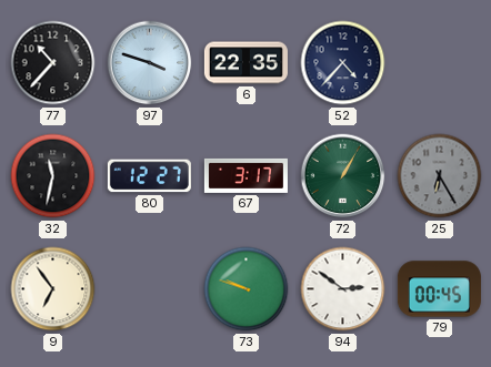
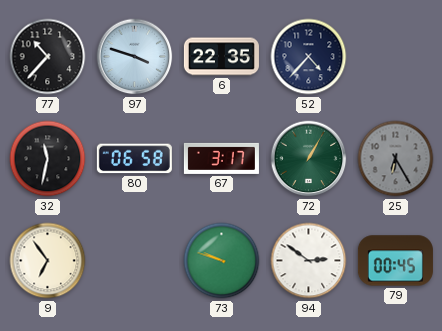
80: 12:27 -> 06:58
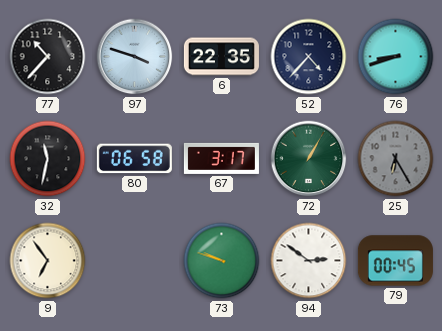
76: none -> 8:42
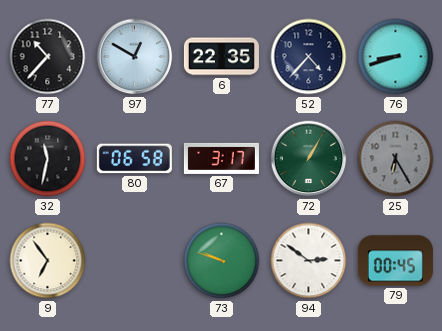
97: 3:48 -> 12:50
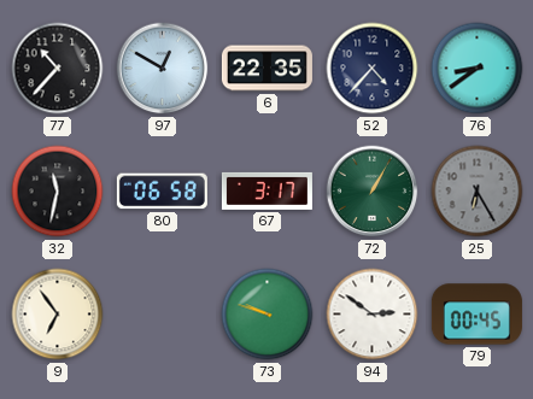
76: 8:42 -> 8:39
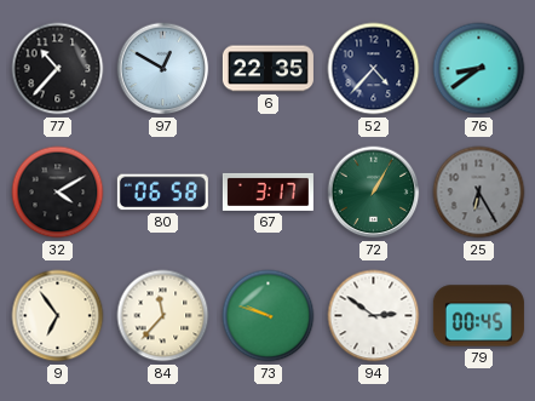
32: 11:32 -> 4:10
84: none -> 11:37
